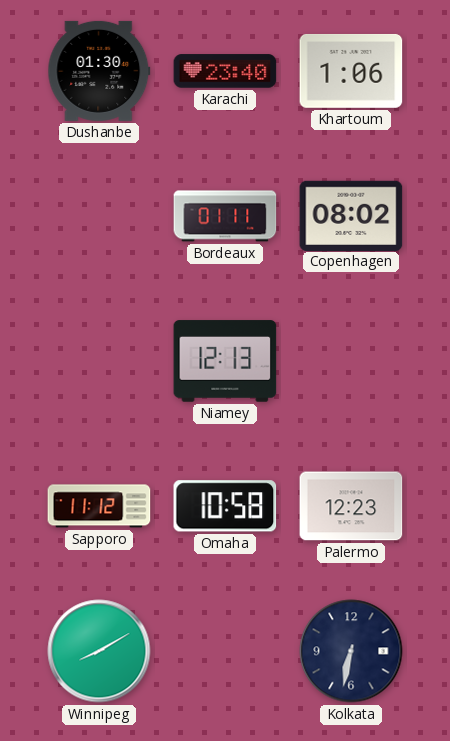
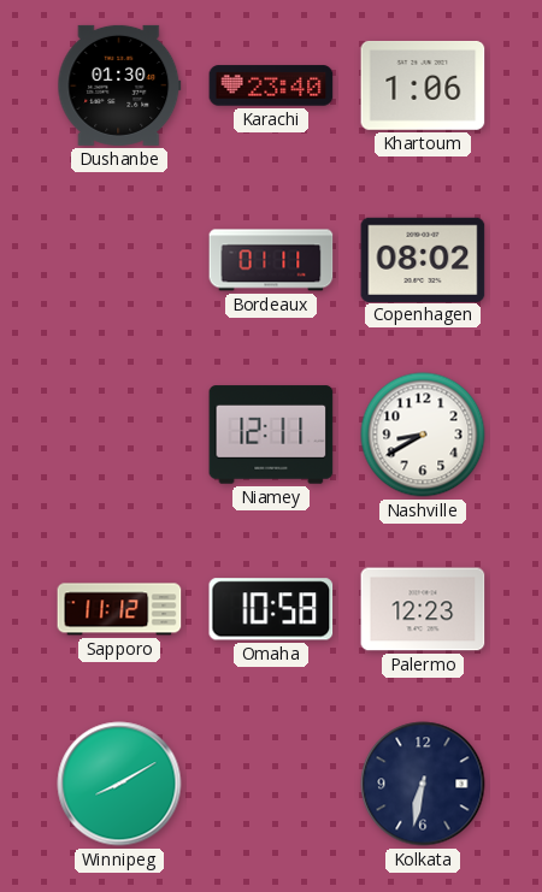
Niamey: 12:13 -> 12:11
Nashville: none -> 8:40
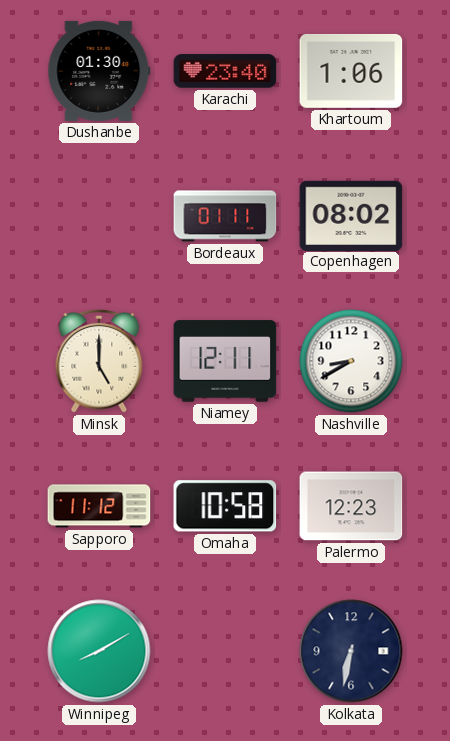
Minsk: none -> 5:00
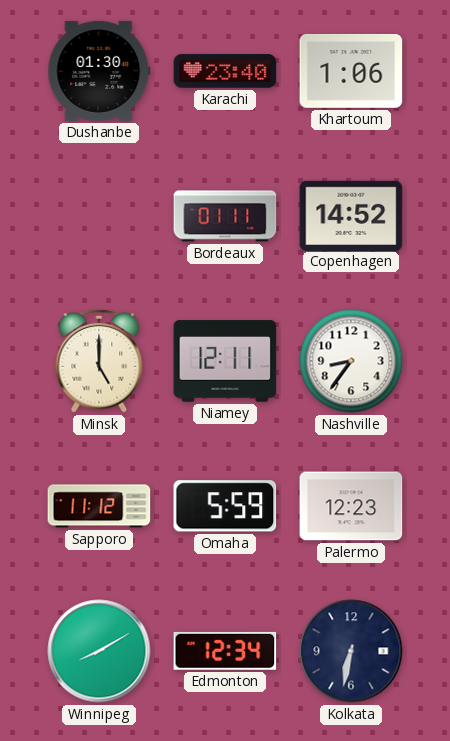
Copenhagen: 08:02 -> 14:52
Nashville: 8:40 -> 8:36
Omaha: 10:58 -> 5:59
Edmonton: none -> 12:34
